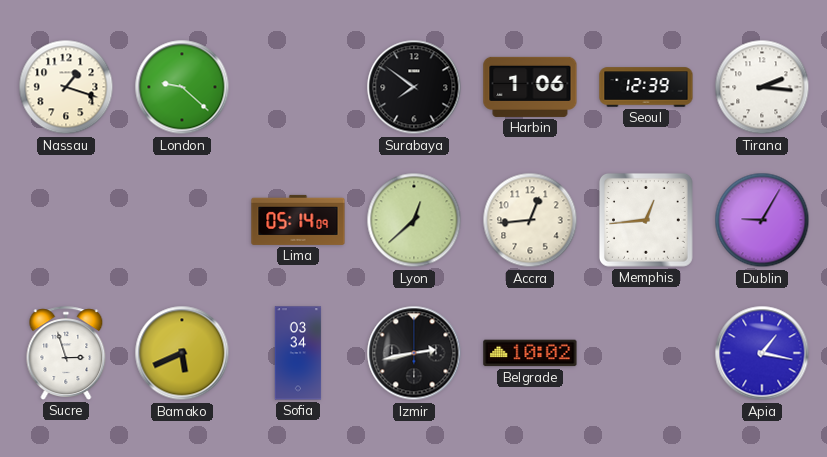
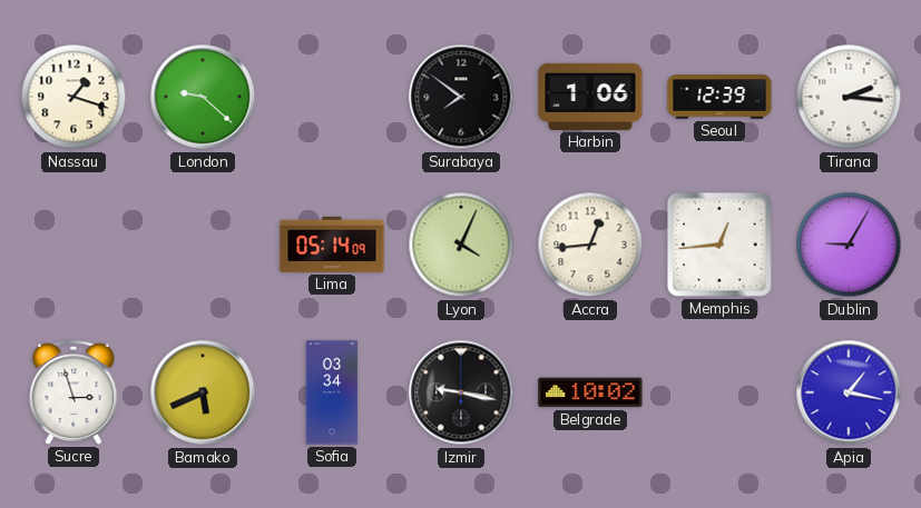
Lyon: 12:38 -> 4:04
Izmir: 2:43 -> 9:17
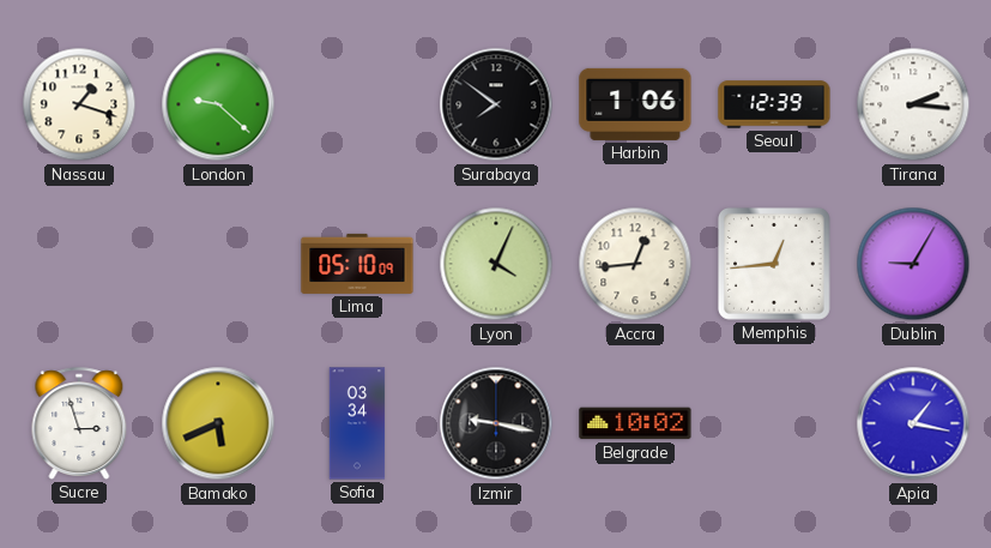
Lima: 05:14 -> 05:10
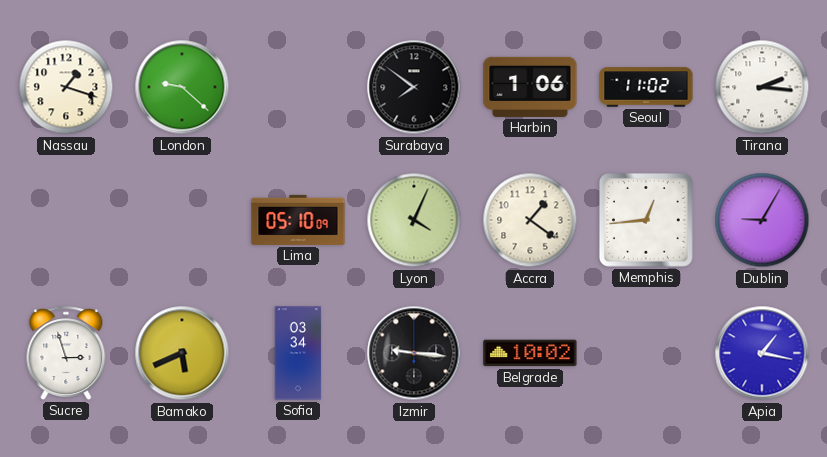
Seoul: 12:39 -> 11:02
Accra: 12:44 -> 1:21
Izmir: 9:17 -> 9:16
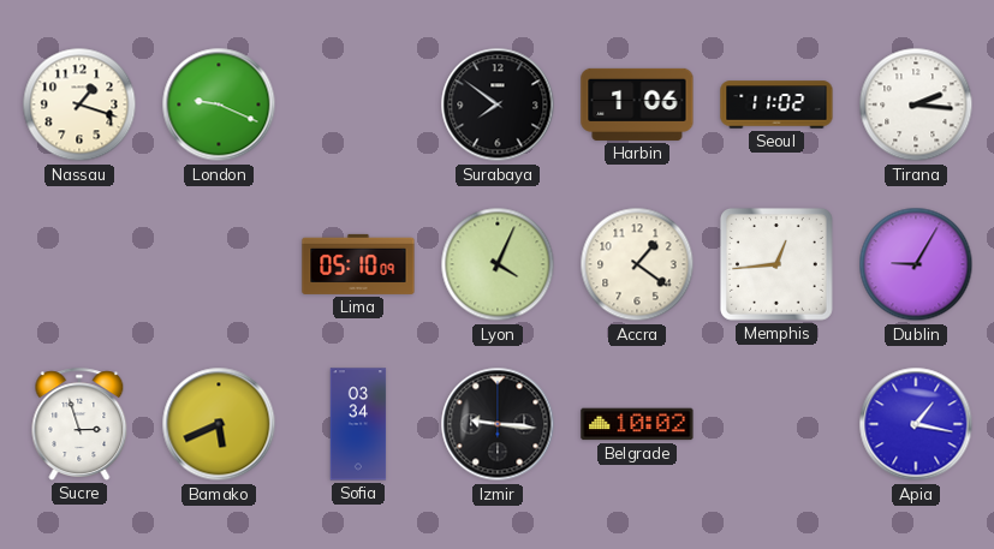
London: 9:22 -> 9:19
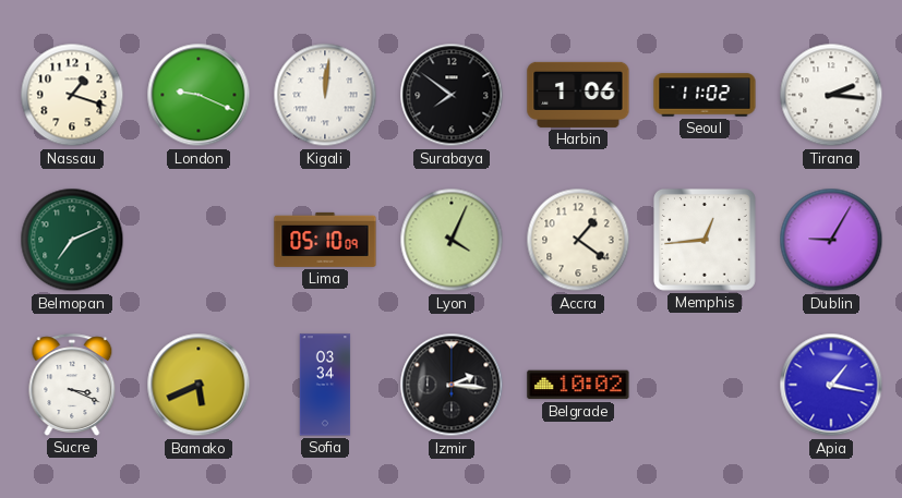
Kigali: none -> 12:01
Belmopan: none -> 7:11
Sucre: 2:57 -> 3:19
Izmir: 9:16 -> 2:16
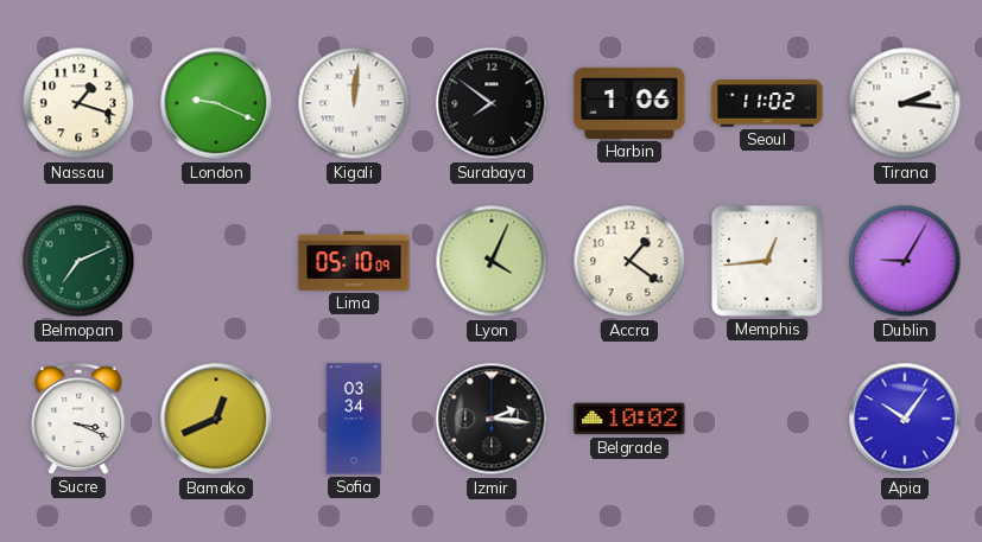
Bamako: 5:41 -> 12:41
Apia: 1:17 -> 10:06
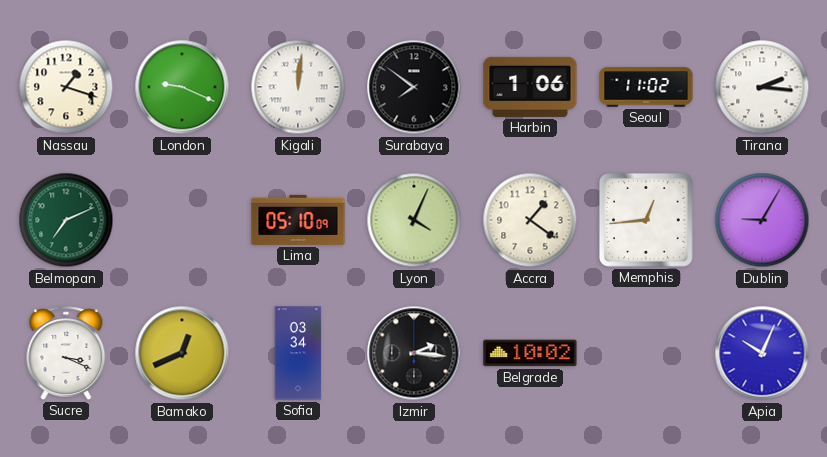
Apia: 10:06 -> 10:04
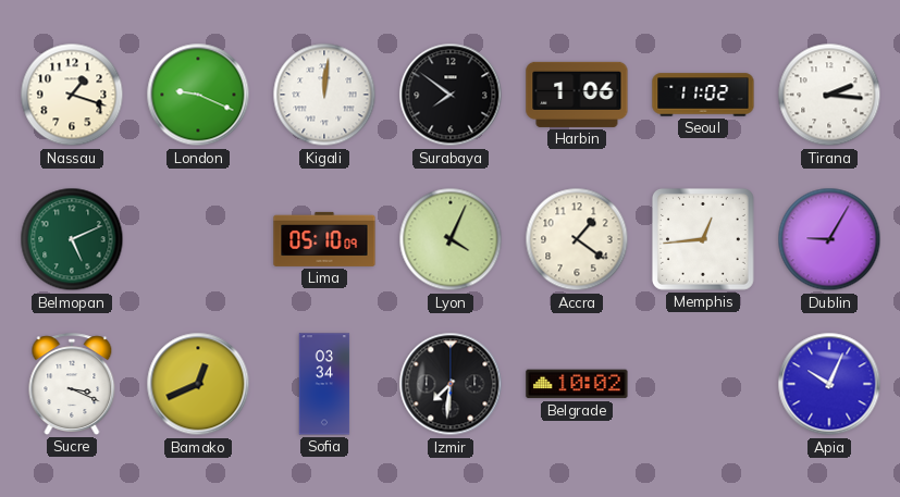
Belmopan: 7:11 -> 5:11
Izmir: 2:16 -> 7:31
